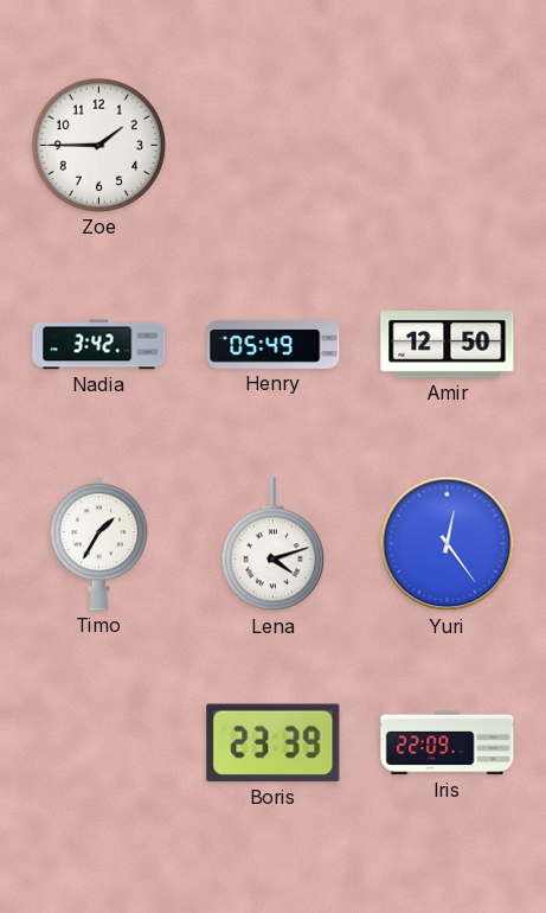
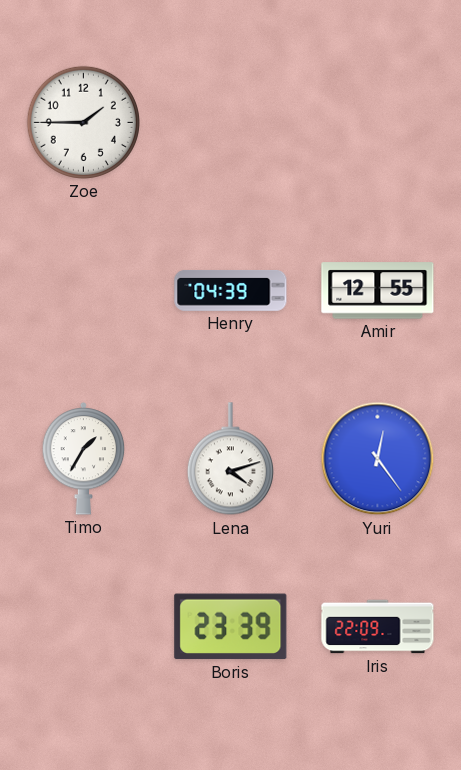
Nadia: 3:42 -> none
Henry: 05:49 -> 04:39
Amir: 12:50 -> 12:55
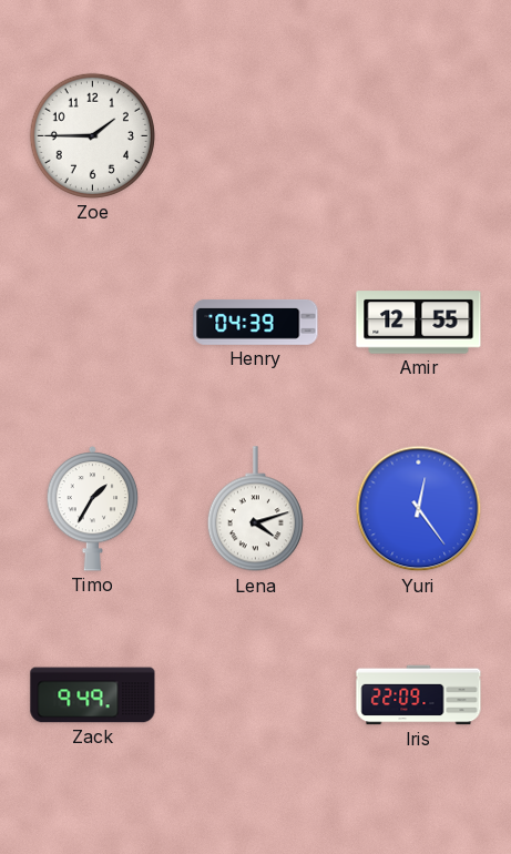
Zack: none -> 9:49
Boris: 23:39 -> none
